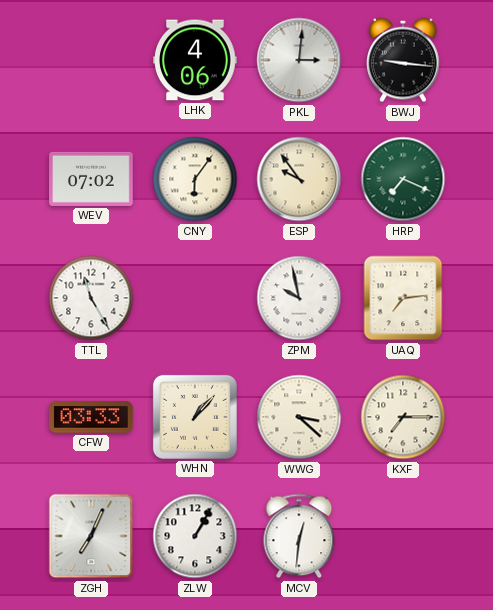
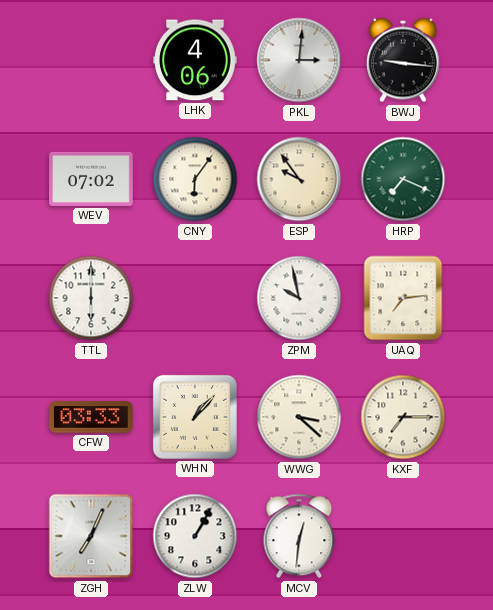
TTL: 11:25 -> 6:00
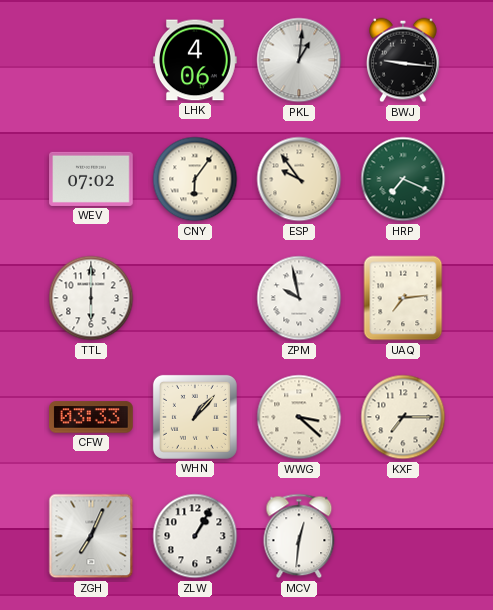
PKL: 3:01 -> 1:01
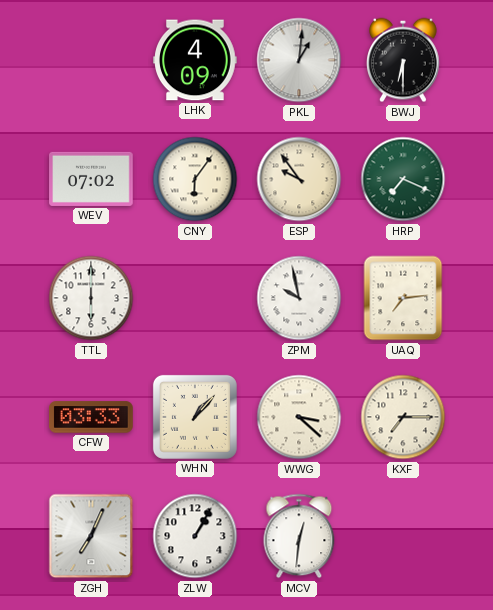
LHK: 4:06 -> 4:09
BWJ: 9:16 -> 6:30
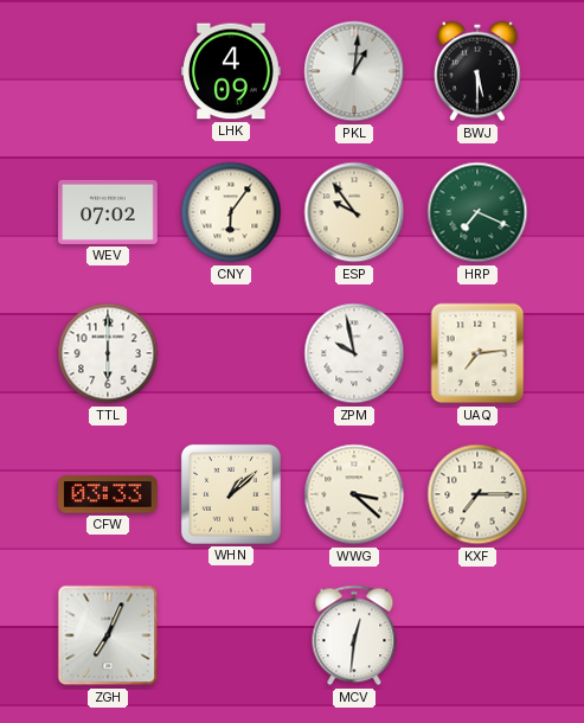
BWJ: 6:30 -> 5:30
WHN: 1:07 -> 1:08
ZLW: 1:05 -> none
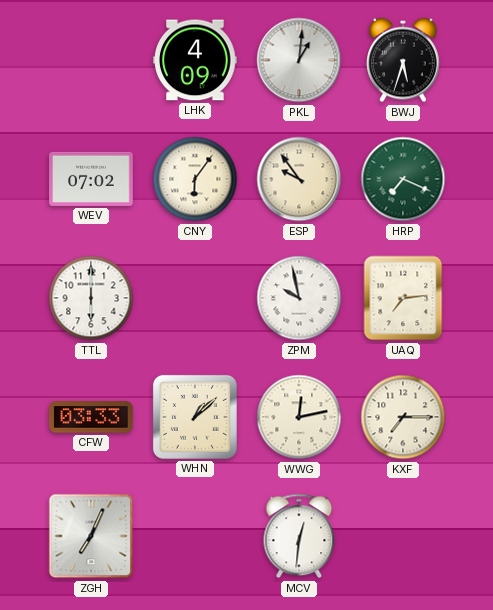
BWJ: 5:30 -> 5:33
WWG: 3:22 -> 12:13
